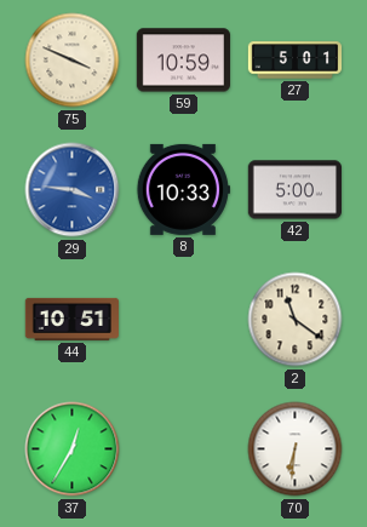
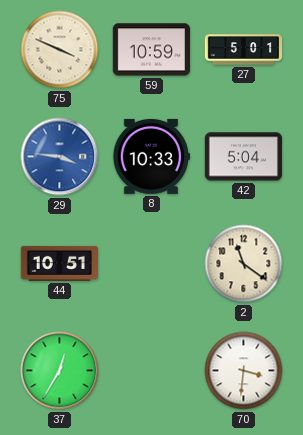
42: 5:00 -> 5:04
70: 6:31 -> 3:31
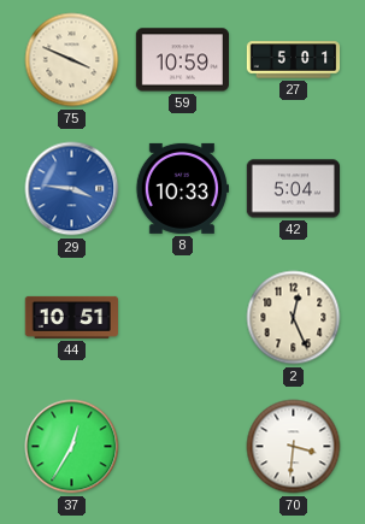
2: 11:21 -> 12:26
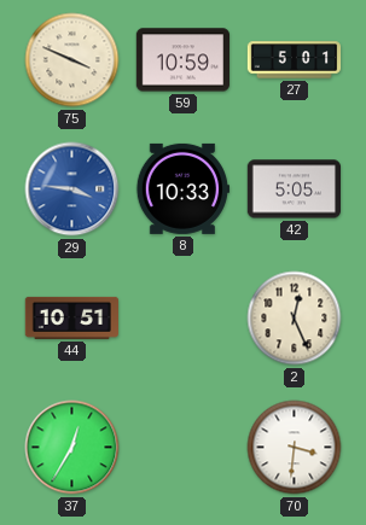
42: 5:04 -> 5:05
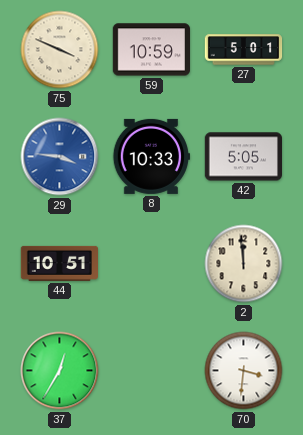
2: 12:26 -> 11:59
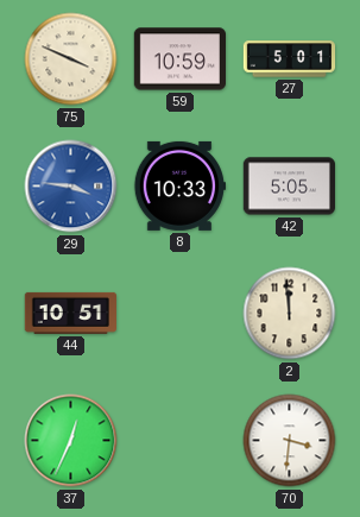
37: 12:35 -> 12:34
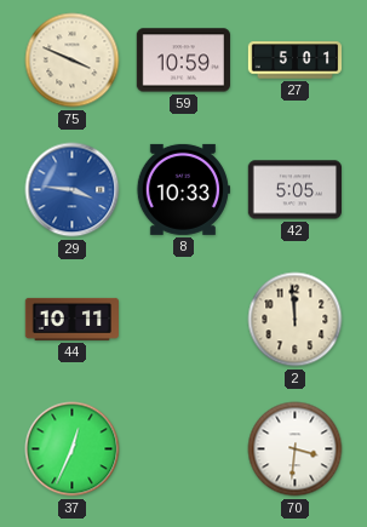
44: 10:51 -> 10:11
